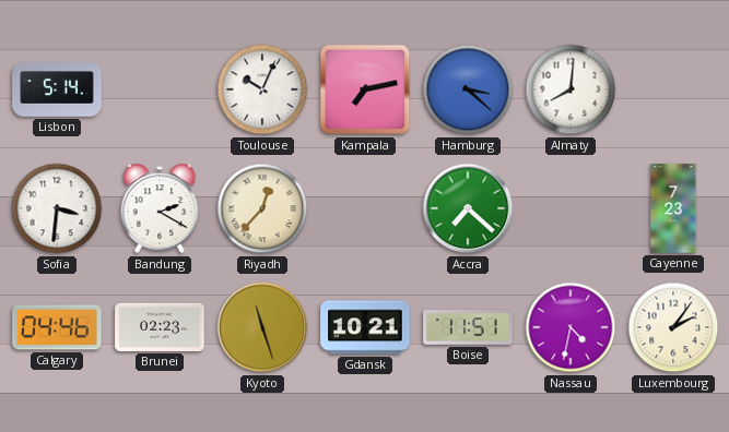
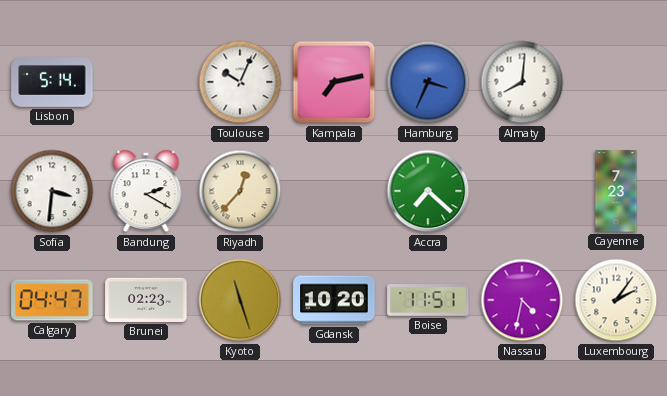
Hamburg: 3:22 -> 3:34
Calgary: 04:46 -> 04:47
Gdansk: 10:21 -> 10:20
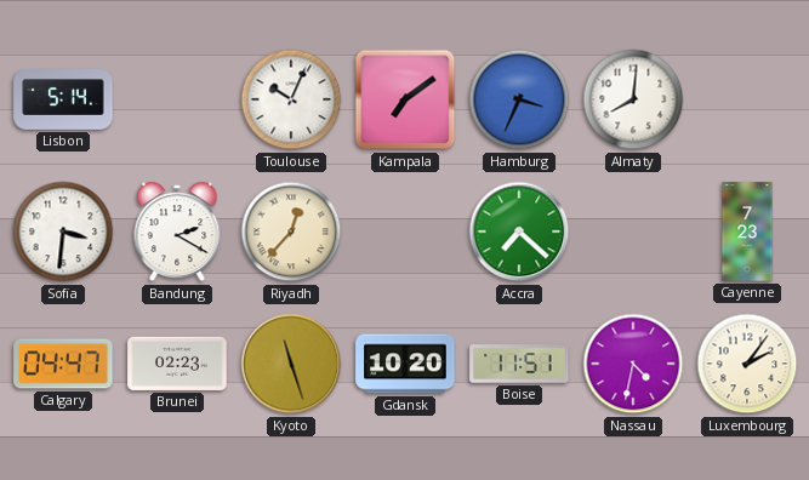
Kampala: 7:13 -> 7:09
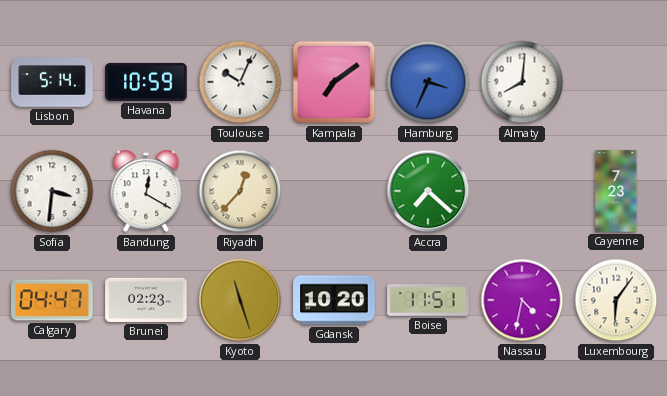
Havana: none -> 10:59
Bandung: 2:20 -> 12:20
Luxembourg: 2:06 -> 6:06
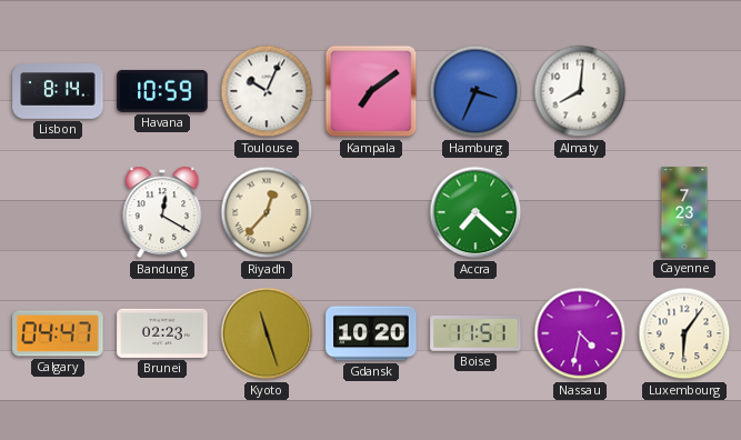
Lisbon: 5:14 -> 8:14
Sofia: 3:31 -> none
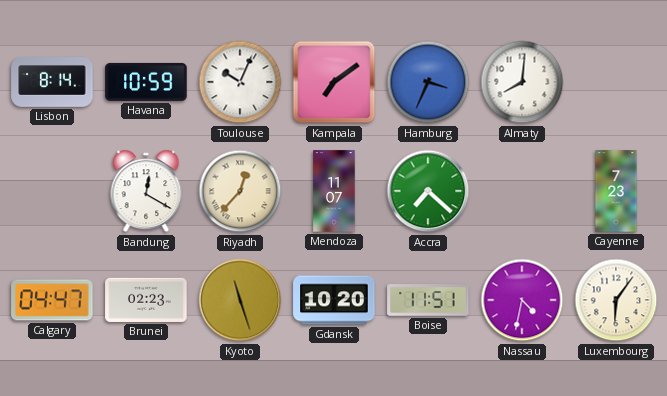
Mendoza: none -> 11:07
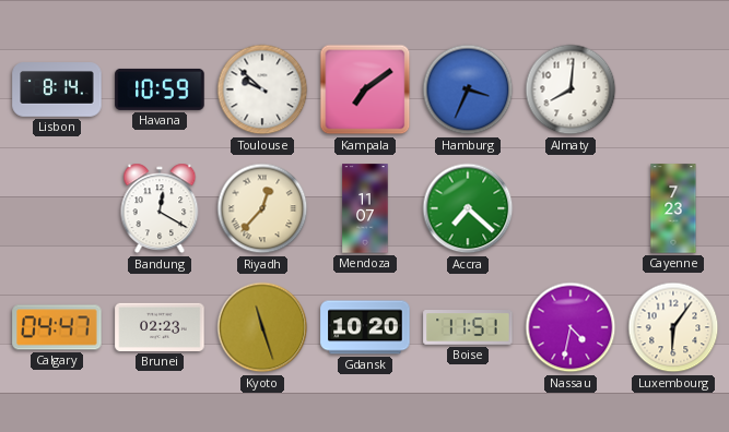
Toulouse: 10:04 -> 9:52
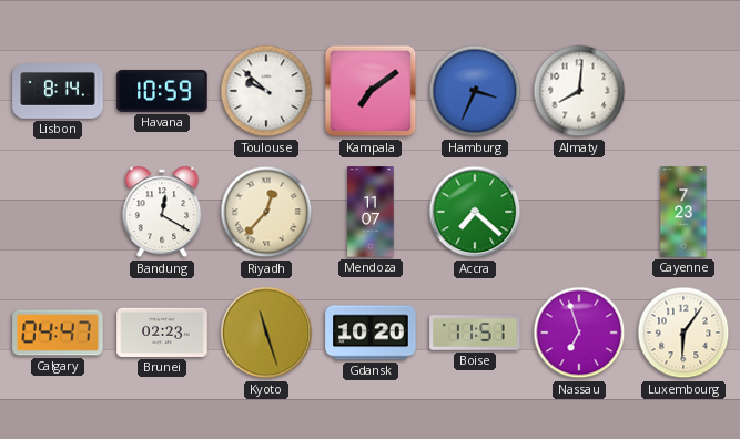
Nassau: 4:32 -> 6:57
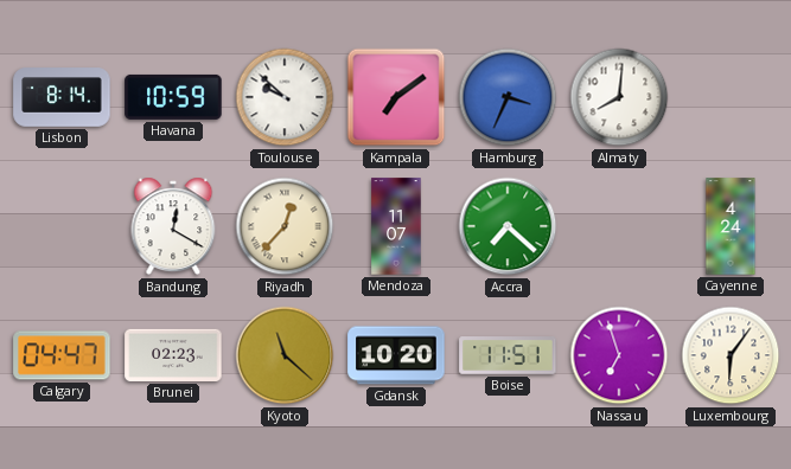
Cayenne: 7:23 -> 4:24
Kyoto: 11:27 -> 11:22
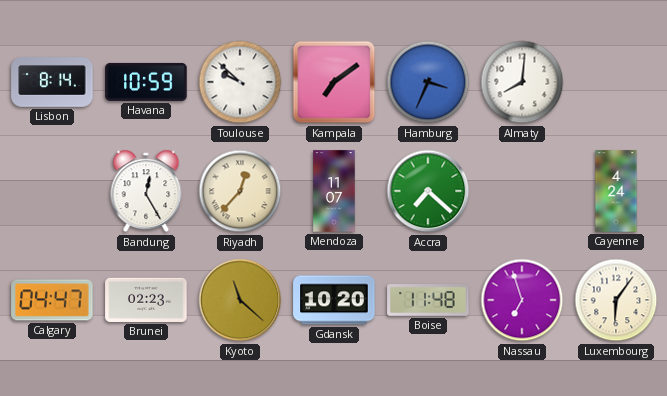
Bandung: 12:20 -> 12:25
Boise: 11:51 -> 11:48
